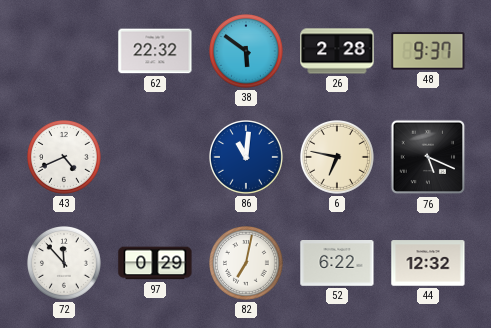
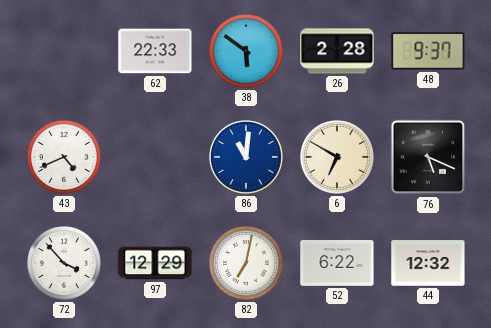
62: 22:32 -> 22:33
6: 6:47 -> 6:50
72: 11:53 -> 3:53
97: 0:29 -> 12:29
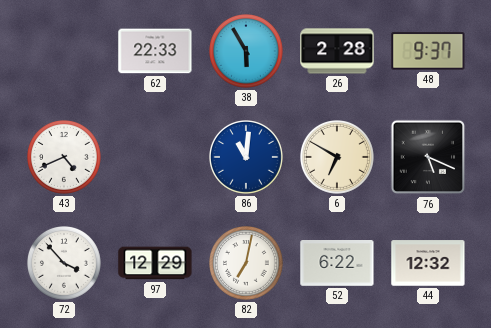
38: 5:51 -> 5:55
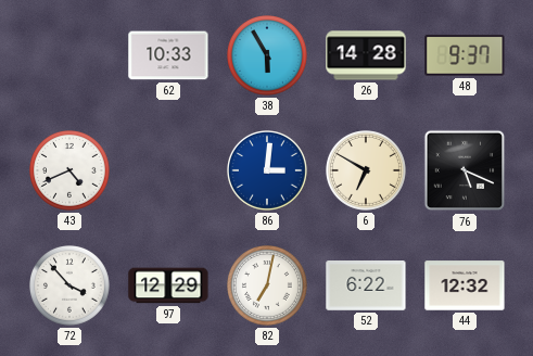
62: 22:33 -> 10:33
26: 2:28 -> 14:28
86: 11:01 -> 3:01
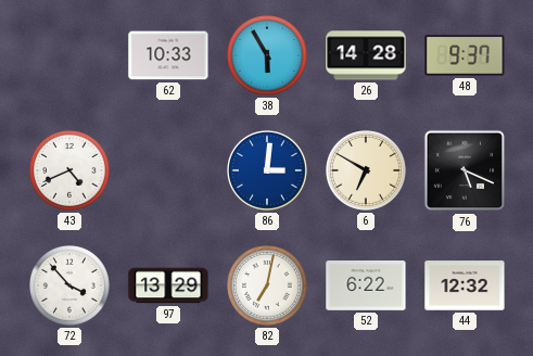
97: 12:29 -> 13:29
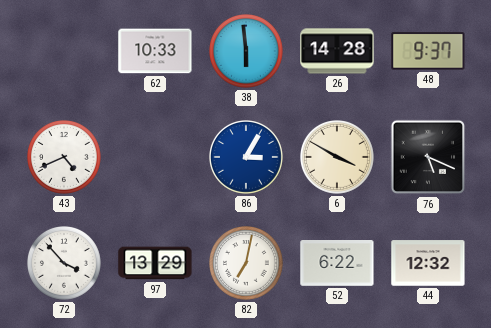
38: 5:55 -> 5:59
86: 3:01 -> 3:05
6: 6:50 -> 3:50
